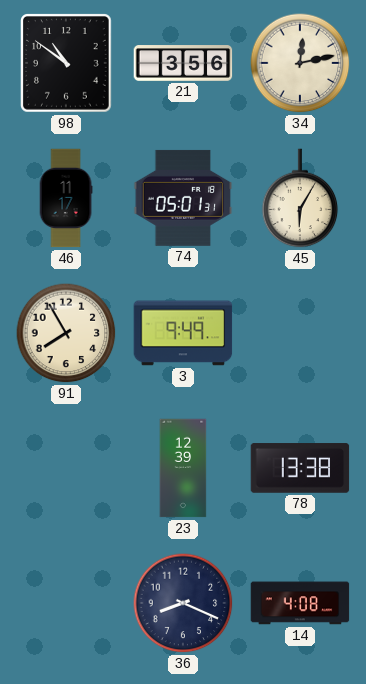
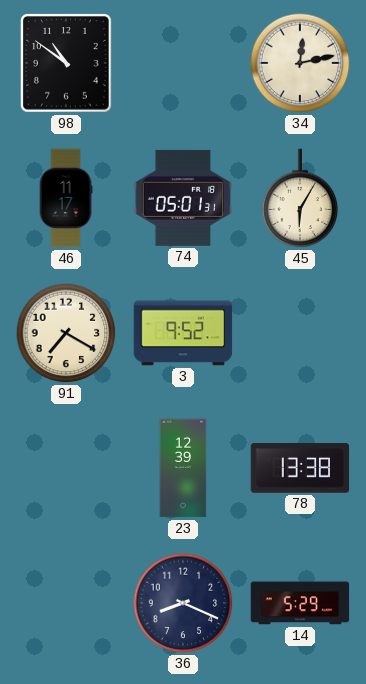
21: 3:56 -> none
91: 7:55 -> 7:20
3: 9:49 -> 9:52
14: 4:08 -> 5:29
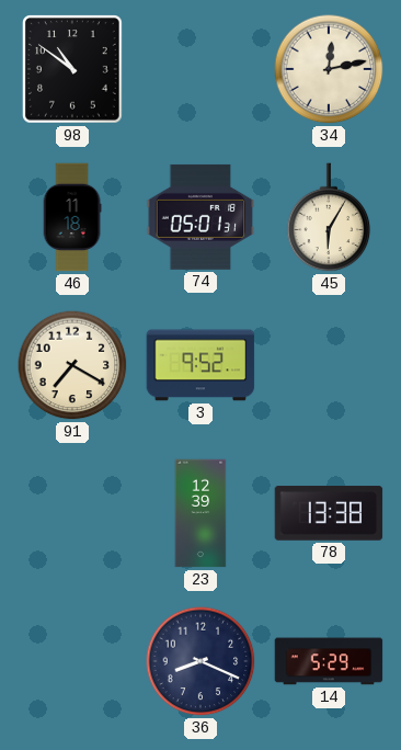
46: 11:17 -> 11:18
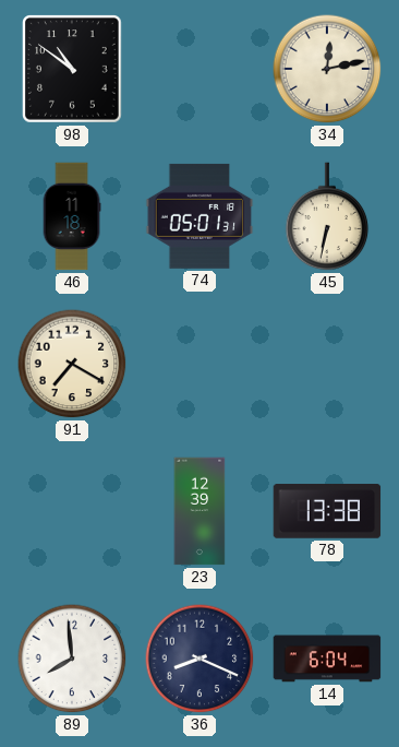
45: 6:05 -> 6:32
3: 9:52 -> none
89: none -> 7:59
14: 5:29 -> 6:04
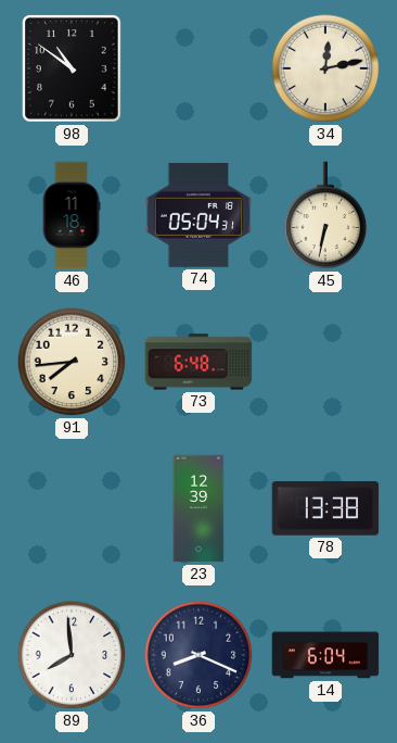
74: 05:01 -> 05:04
91: 7:20 -> 7:44
73: none -> 6:48
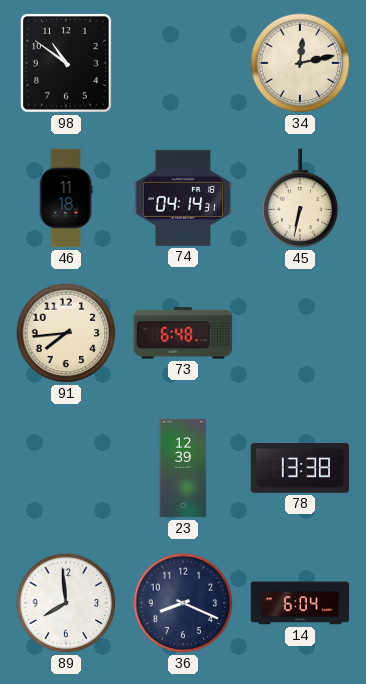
74: 05:04 -> 04:14
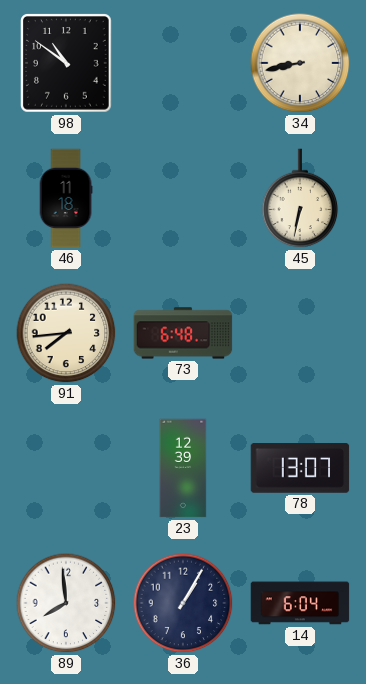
34: 12:13 -> 8:43
74: 04:14 -> none
78: 13:38 -> 13:07
36: 8:19 -> 1:05
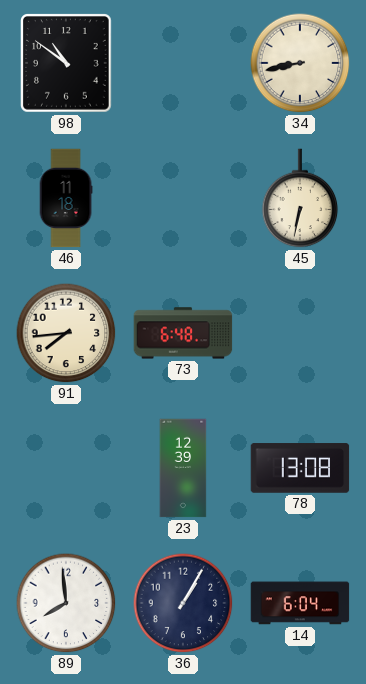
78: 13:07 -> 13:08
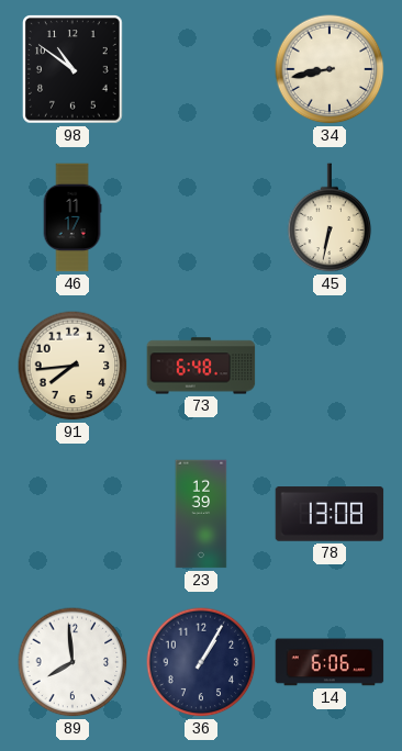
46: 11:18 -> 11:17
14: 6:04 -> 6:06
